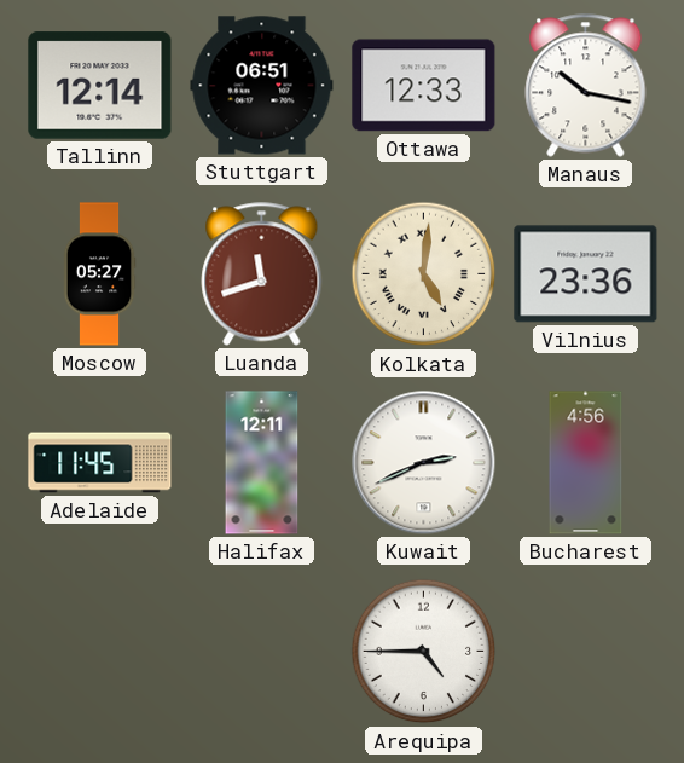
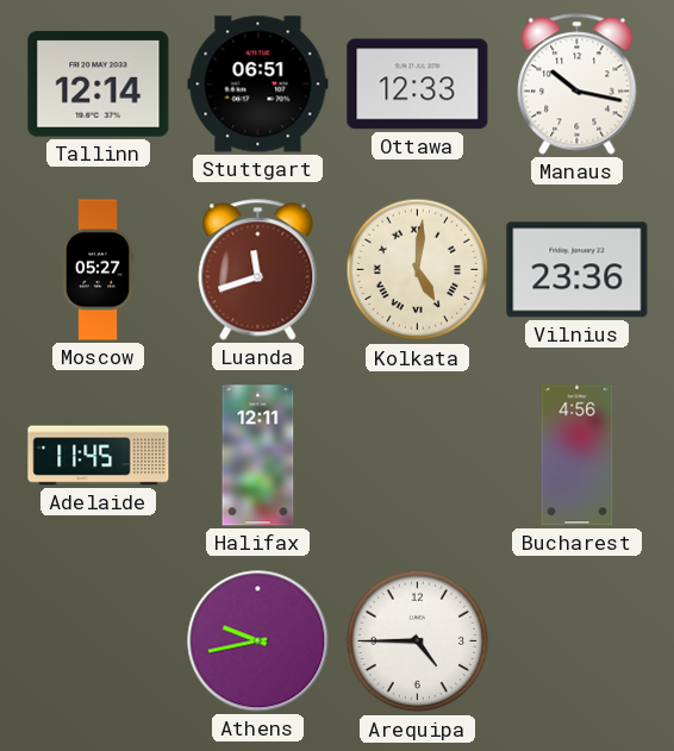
Kuwait: 2:41 -> none
Athens: none -> 9:43
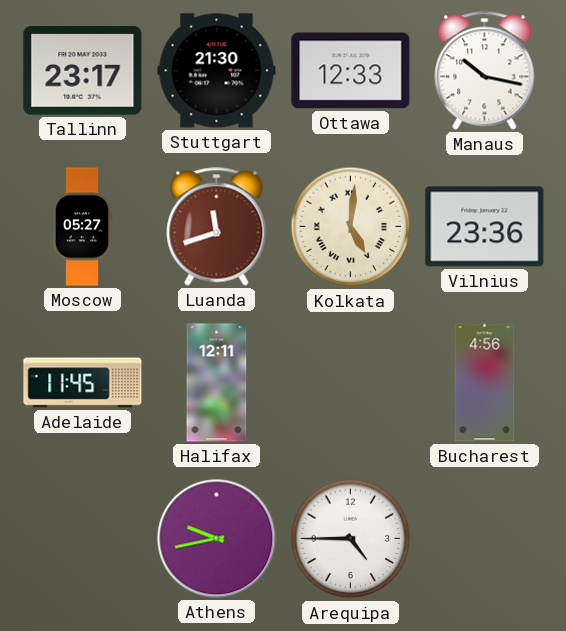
Tallinn: 12:14 -> 23:17
Stuttgart: 06:51 -> 21:30
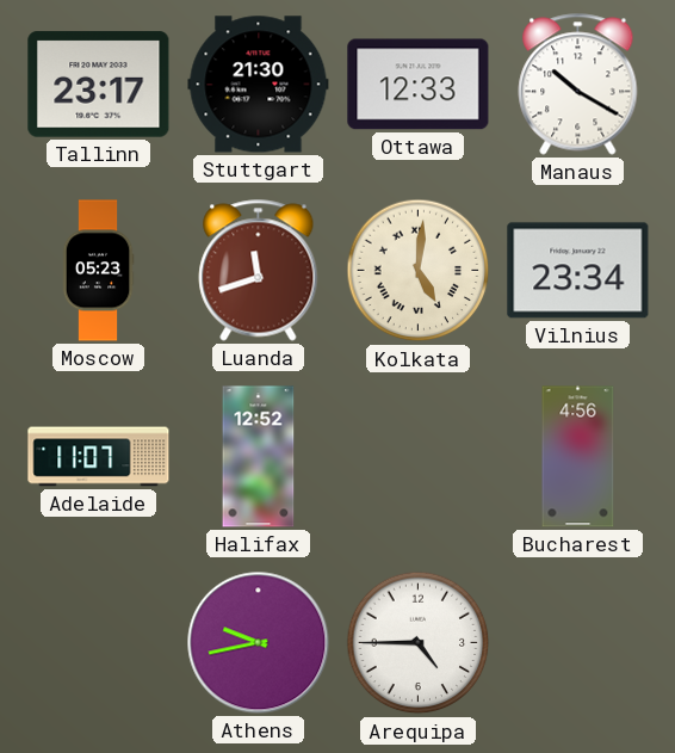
Manaus: 10:17 -> 10:20
Moscow: 05:27 -> 05:23
Vilnius: 23:36 -> 23:34
Adelaide: 11:45 -> 11:07
Halifax: 12:11 -> 12:52
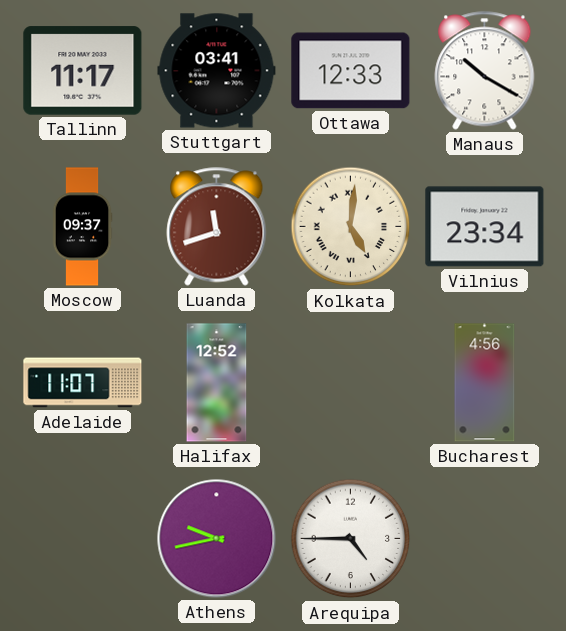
Tallinn: 23:17 -> 11:17
Stuttgart: 21:30 -> 03:41
Moscow: 05:23 -> 09:37
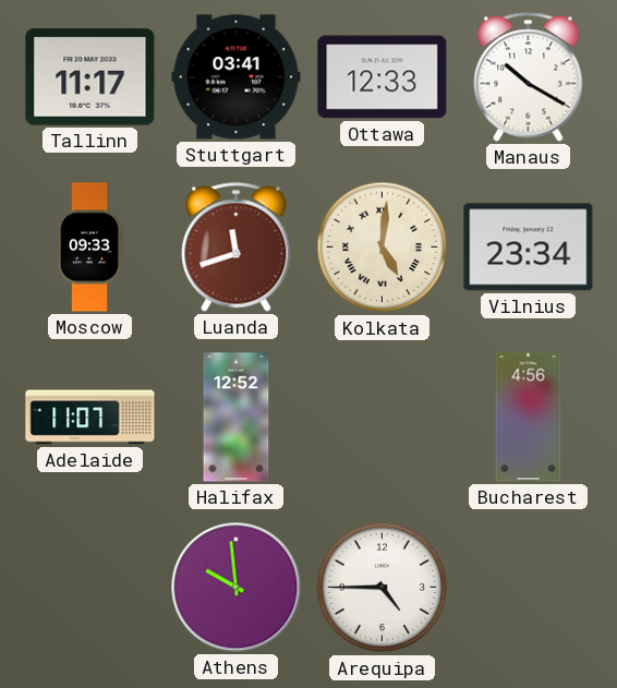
Moscow: 09:37 -> 09:33
Athens: 9:43 -> 9:59
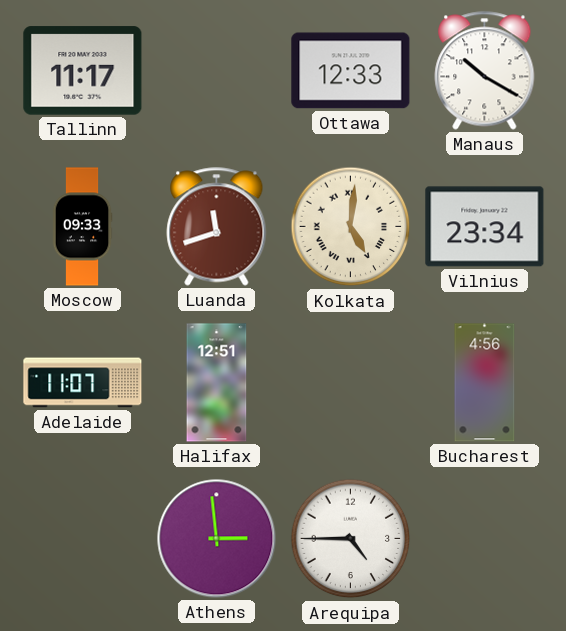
Stuttgart: 03:41 -> none
Halifax: 12:52 -> 12:51
Athens: 9:59 -> 2:59
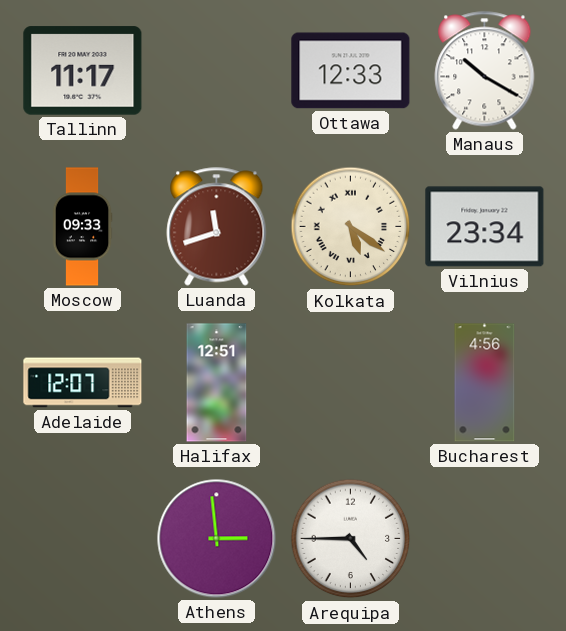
Kolkata: 5:01 -> 5:21
Adelaide: 11:07 -> 12:07
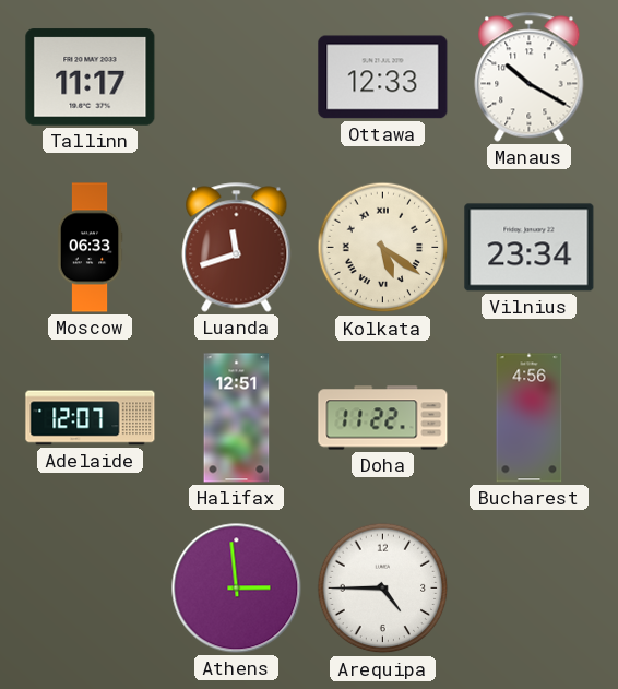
Moscow: 09:33 -> 06:33
Doha: none -> 11:22
